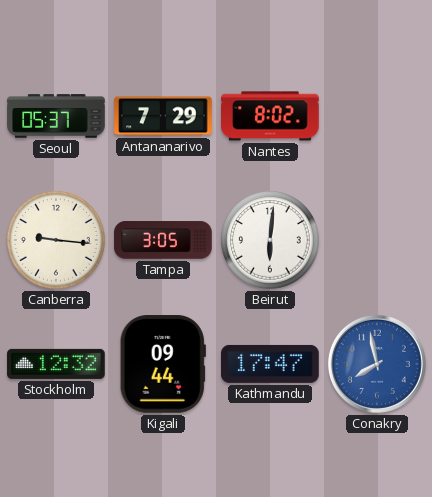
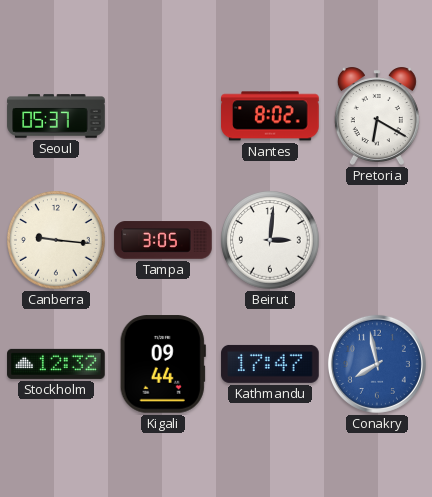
Antananarivo: 7:29 -> none
Pretoria: none -> 6:20
Beirut: 6:01 -> 3:01
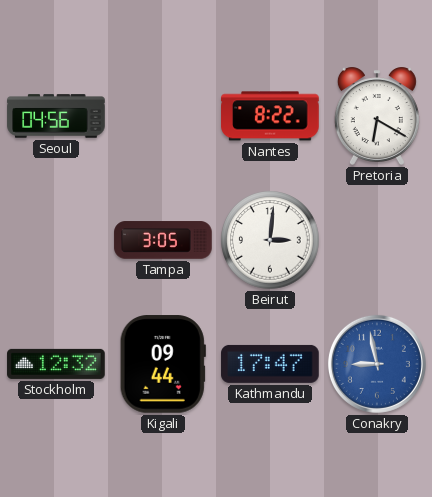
Seoul: 05:37 -> 04:56
Nantes: 8:02 -> 8:22
Canberra: 9:16 -> none
Conakry: 7:58 -> 8:58
